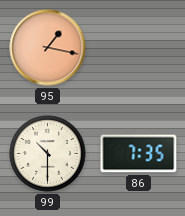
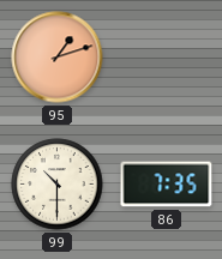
95: 1:17 -> 1:12
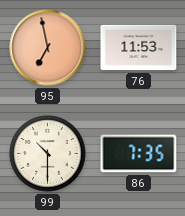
95: 1:12 -> 6:58
76: none -> 11:53
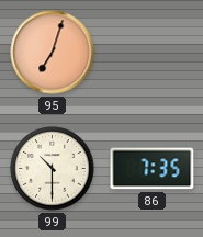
95: 6:58 -> 7:03
76: 11:53 -> none
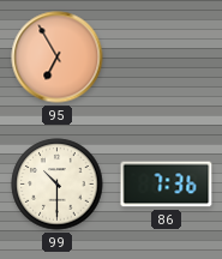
95: 7:03 -> 6:55
86: 7:35 -> 7:36
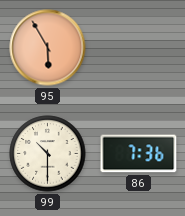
95: 6:55 -> 5:55
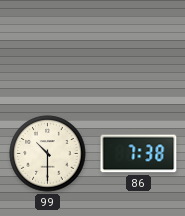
95: 5:55 -> none
86: 7:36 -> 7:38
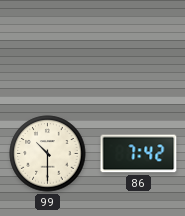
86: 7:38 -> 7:42
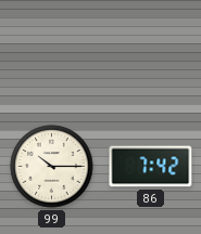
99: 10:30 -> 10:15
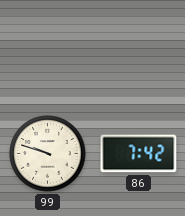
99: 10:15 -> 9:48
